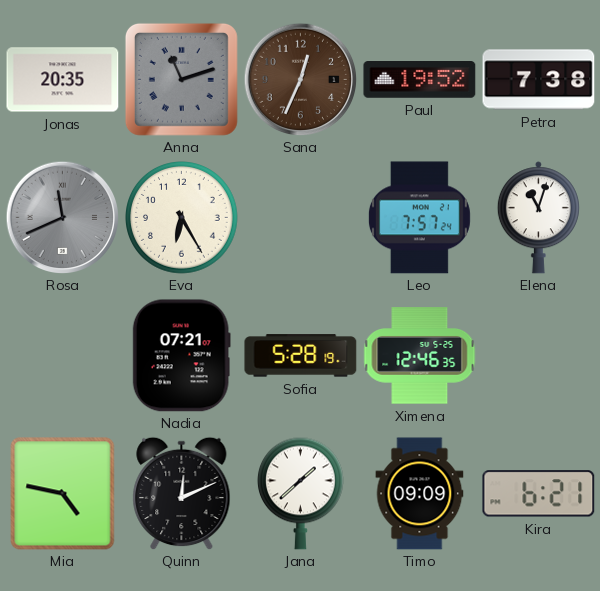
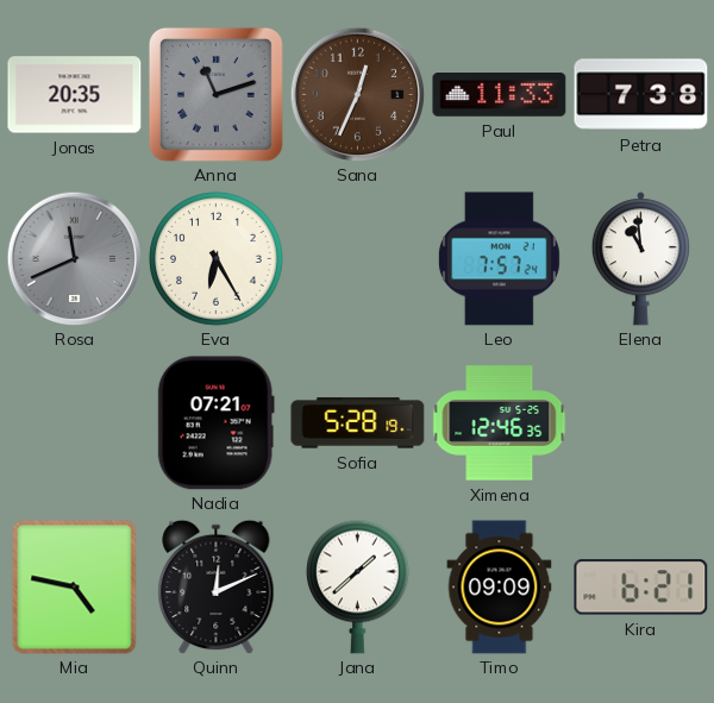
Paul: 19:52 -> 11:33
Elena: 11:03 -> 10:59
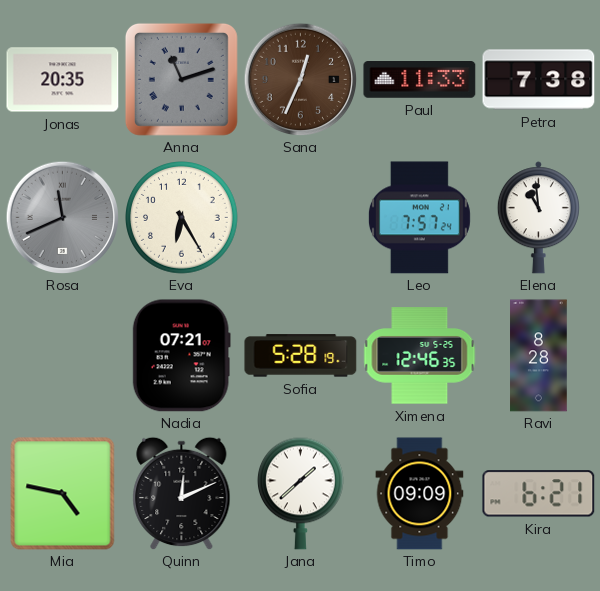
Ravi: none -> 8:28
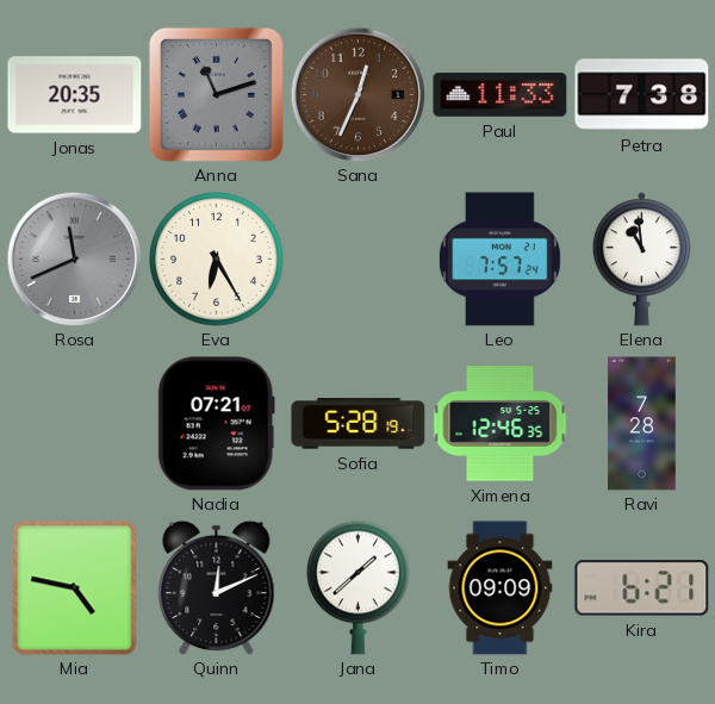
Ravi: 8:28 -> 7:28
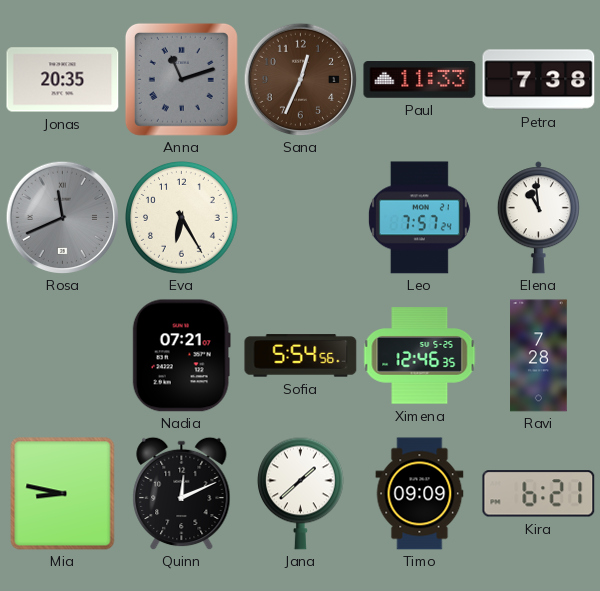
Sofia: 5:28 -> 5:54
Mia: 4:47 -> 8:47
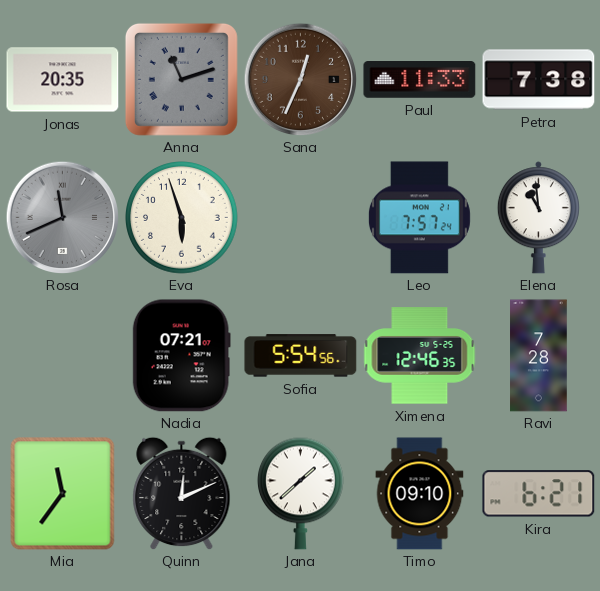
Eva: 6:25 -> 5:57
Mia: 8:47 -> 11:36
Timo: 09:09 -> 09:10
